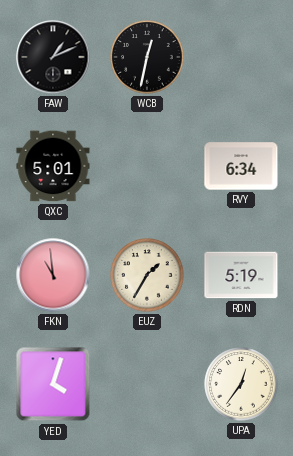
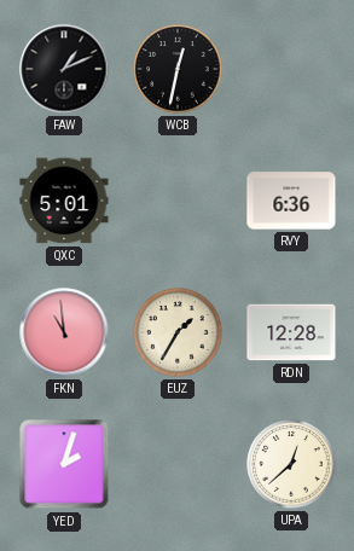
RVY: 6:34 -> 6:36
RDN: 5:19 -> 12:28
YED: 4:03 -> 2:03
UPA: 12:36 -> 12:38
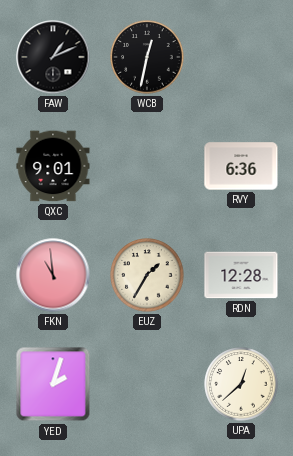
QXC: 5:01 -> 9:01
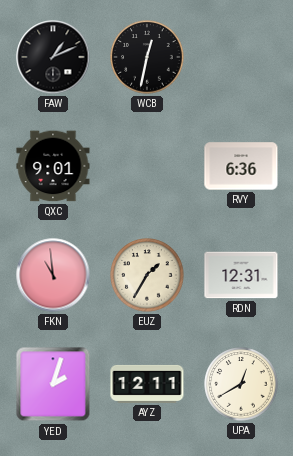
RDN: 12:28 -> 12:31
AYZ: none -> 12:11
UPA: 12:38 -> 12:40
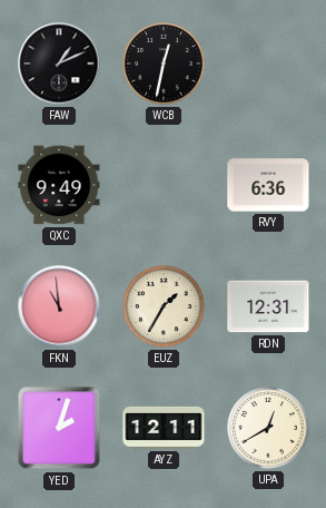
QXC: 9:01 -> 9:49
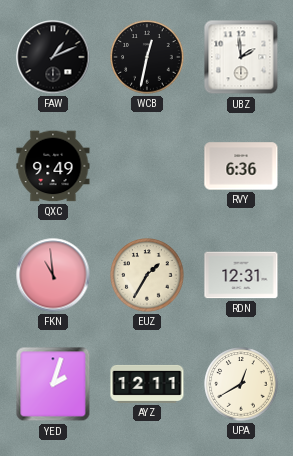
UBZ: none -> 1:59
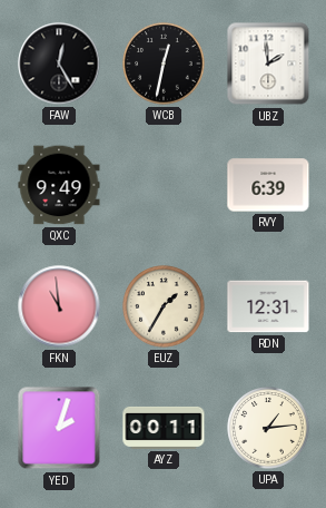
FAW: 1:11 -> 12:25
RVY: 6:36 -> 6:39
AYZ: 12:11 -> 00:11
UPA: 12:40 -> 1:14
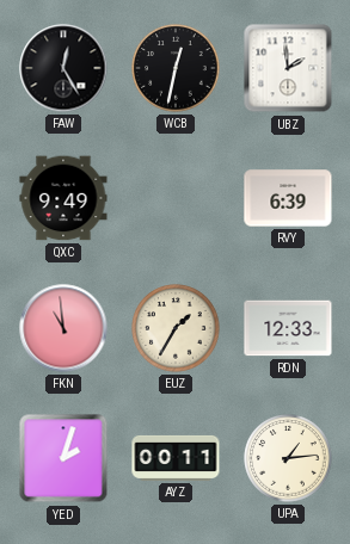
RDN: 12:31 -> 12:33
